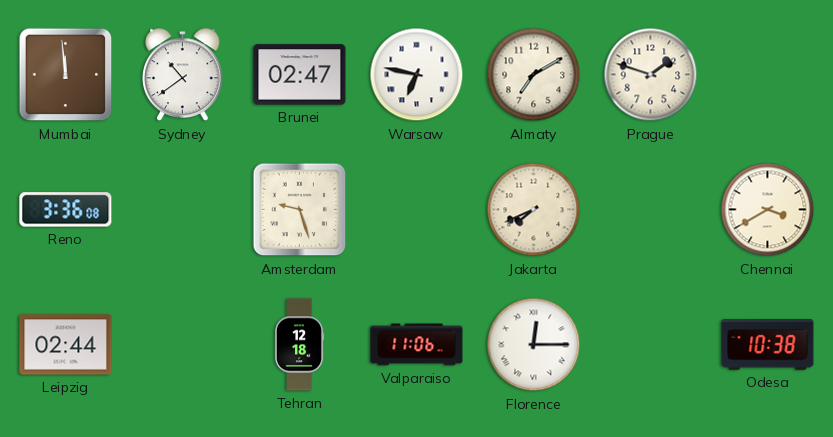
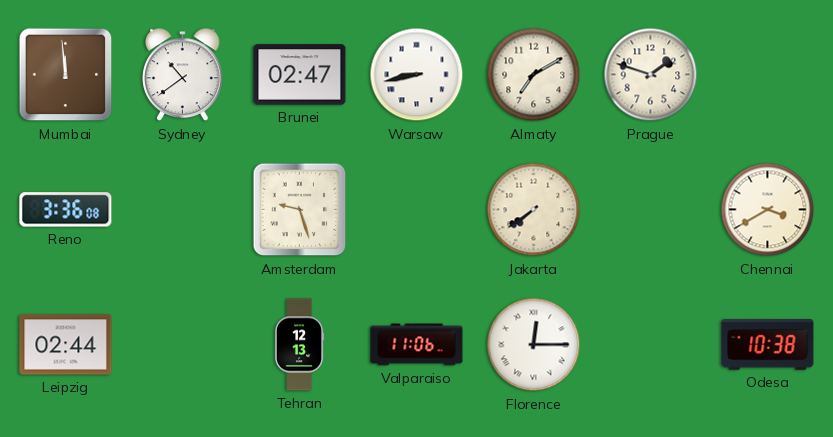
Warsaw: 6:47 -> 8:43
Jakarta: 7:41 -> 7:39
Tehran: 12:18 -> 12:13
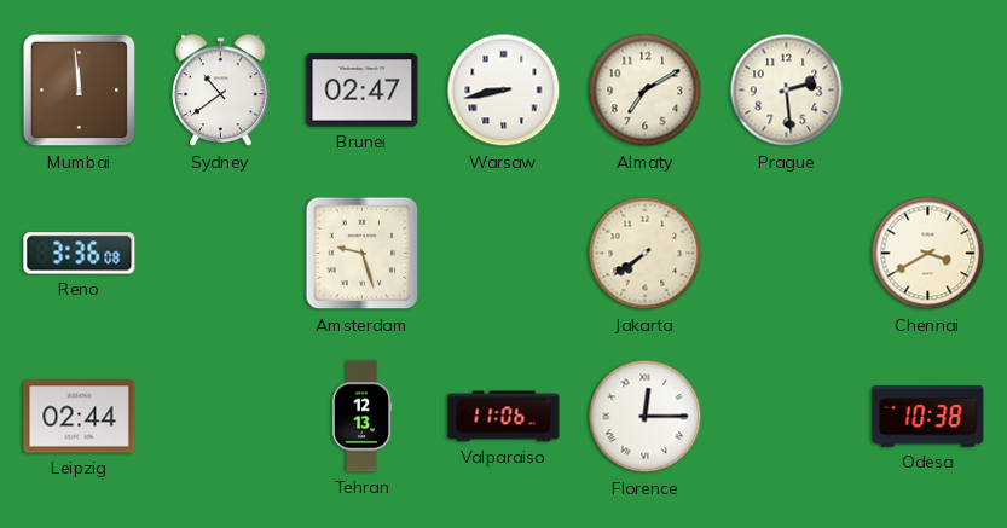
Prague: 1:48 -> 2:29
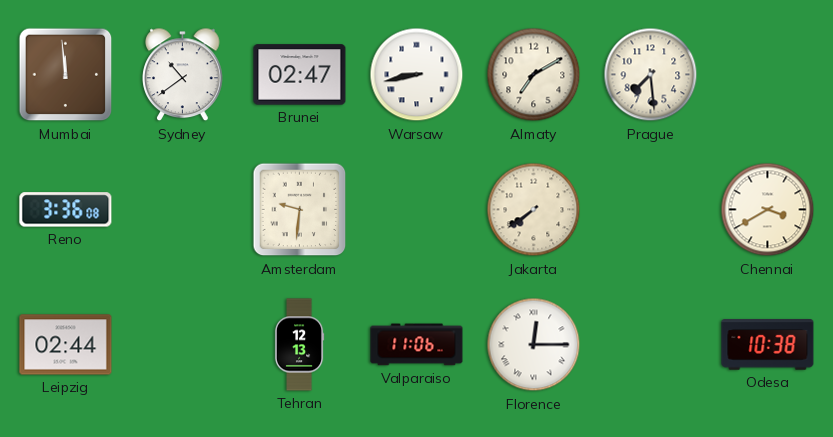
Prague: 2:29 -> 7:29
Amsterdam: 9:27 -> 9:31
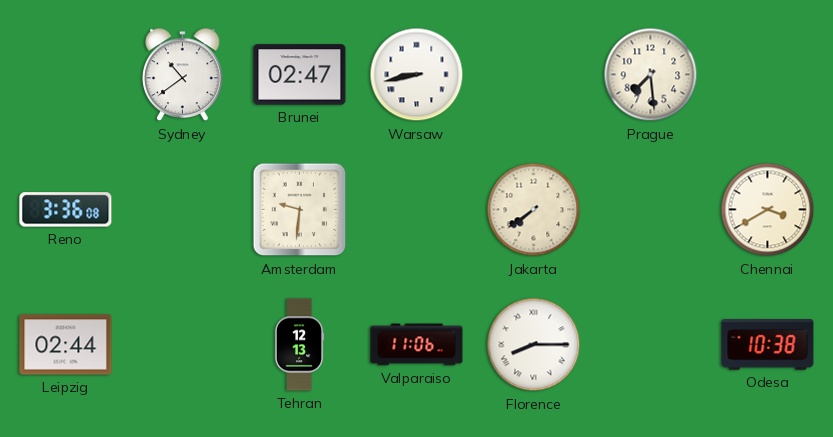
Mumbai: 11:59 -> none
Almaty: 7:10 -> none
Florence: 12:15 -> 8:15
